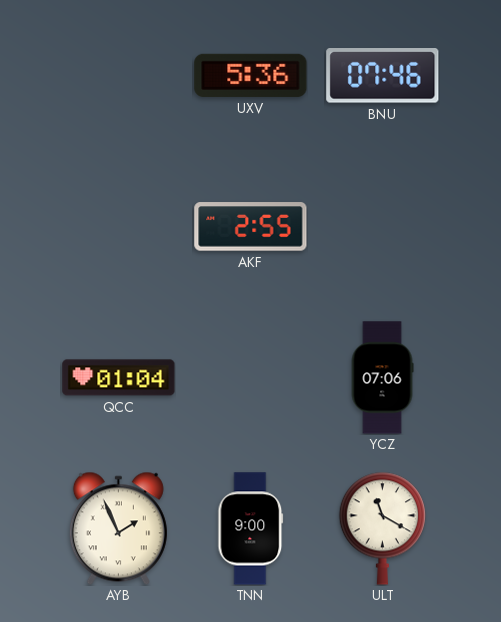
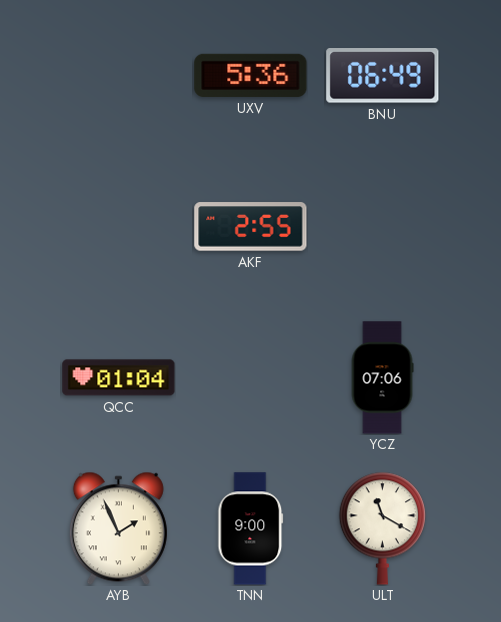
BNU: 07:46 -> 06:49
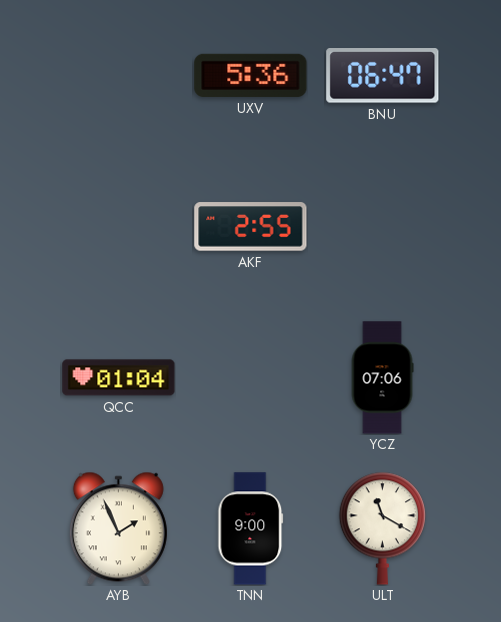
BNU: 06:49 -> 06:47
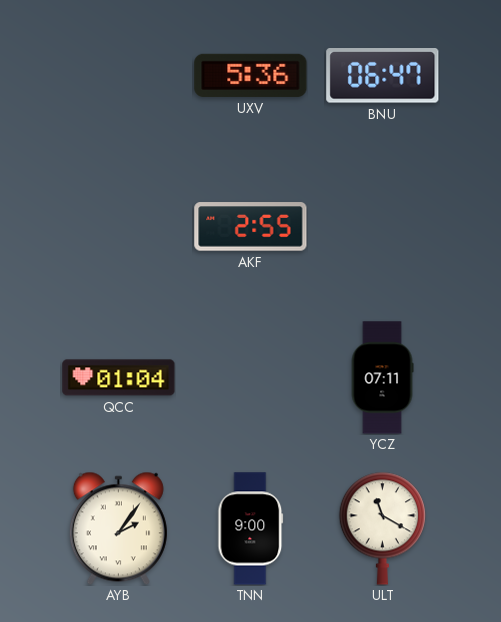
YCZ: 07:06 -> 07:11
AYB: 1:56 -> 2:06
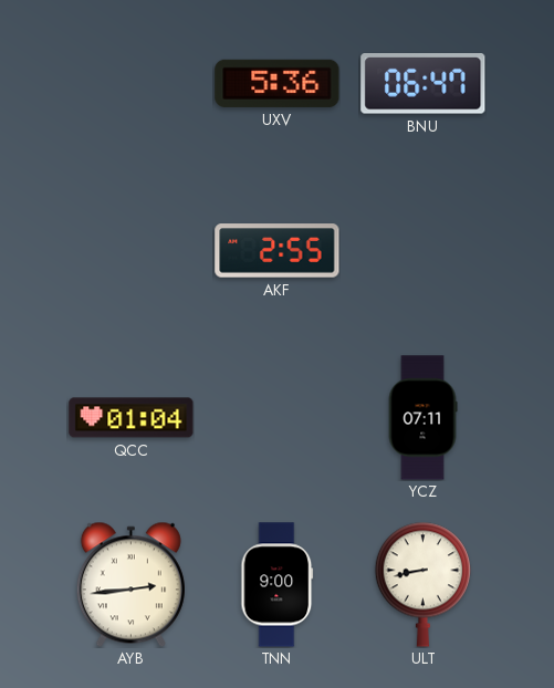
AYB: 2:06 -> 2:44
ULT: 11:20 -> 8:43
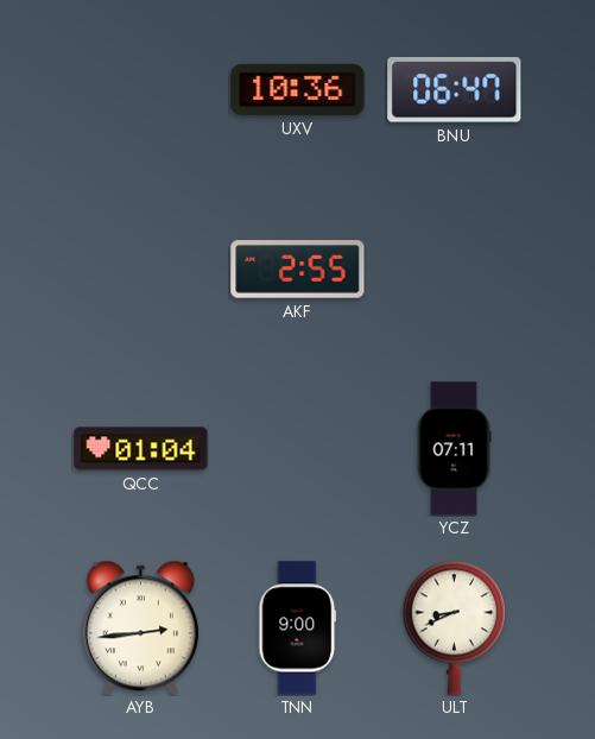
UXV: 5:36 -> 10:36
ULT: 8:43 -> 8:41
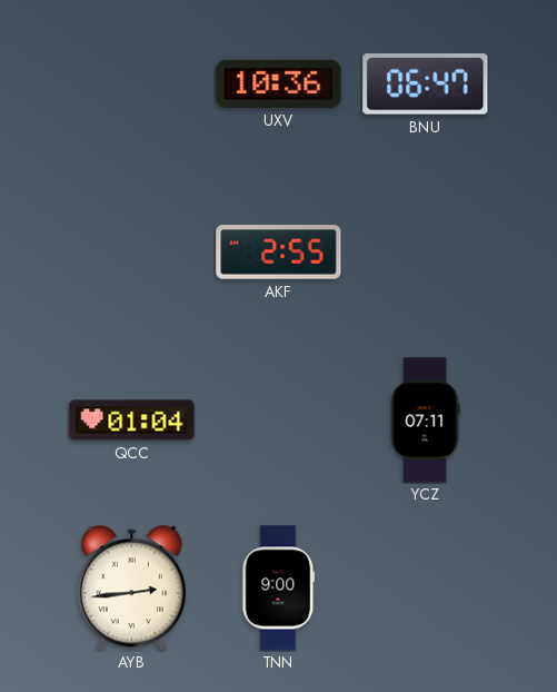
ULT: 8:41 -> none
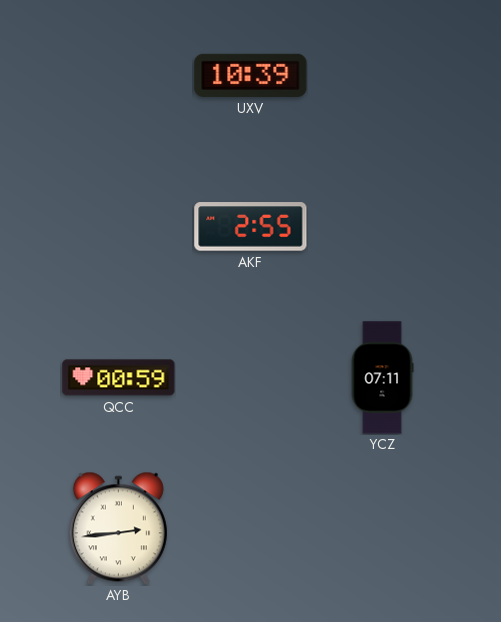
UXV: 10:36 -> 10:39
BNU: 06:47 -> none
QCC: 01:04 -> 00:59
TNN: 9:00 -> none
